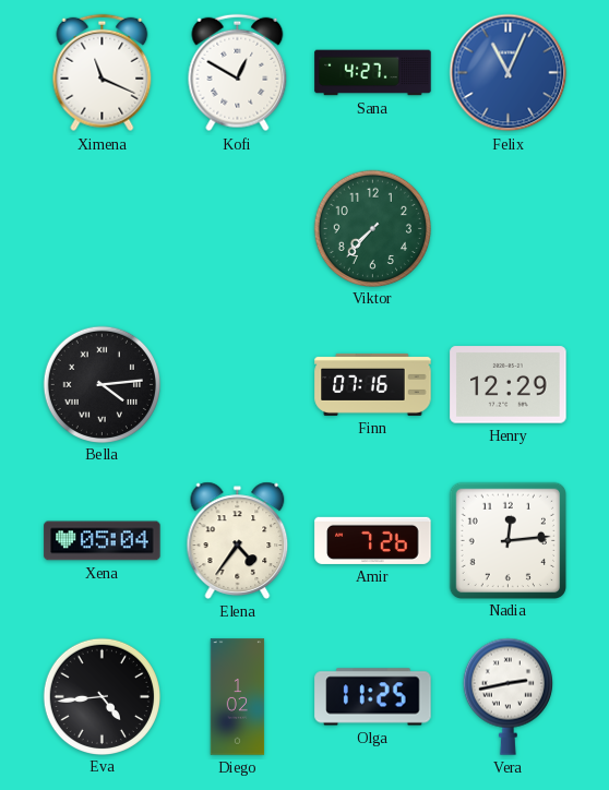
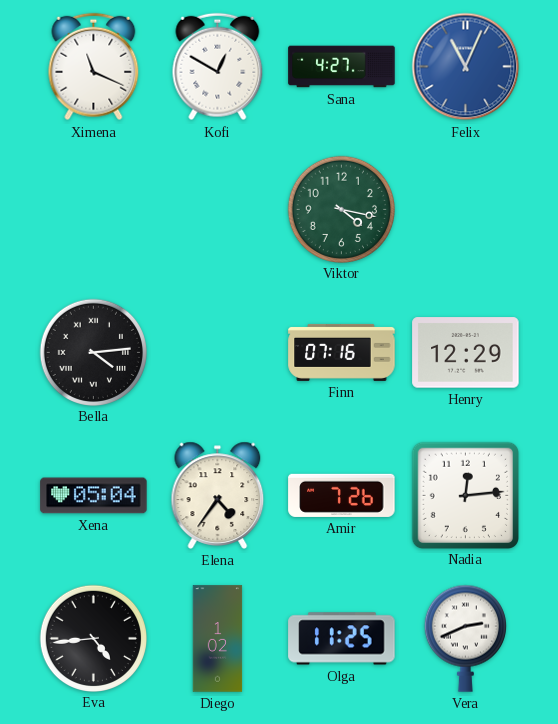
Viktor: 7:37 -> 4:17
Vera: 2:43 -> 2:41
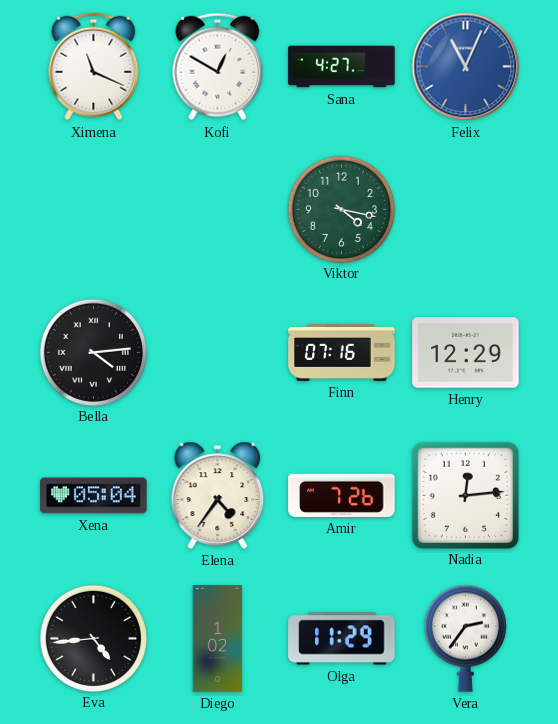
Olga: 11:25 -> 11:29
Vera: 2:41 -> 2:36
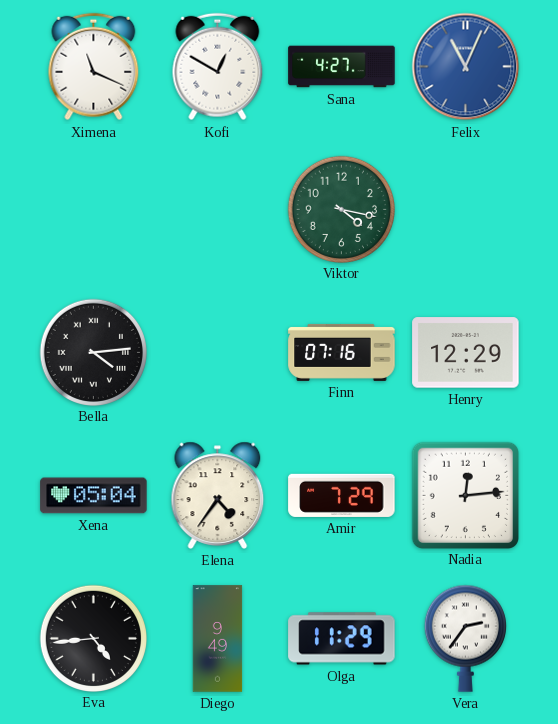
Amir: 7:26 -> 7:29
Diego: 1:02 -> 9:49
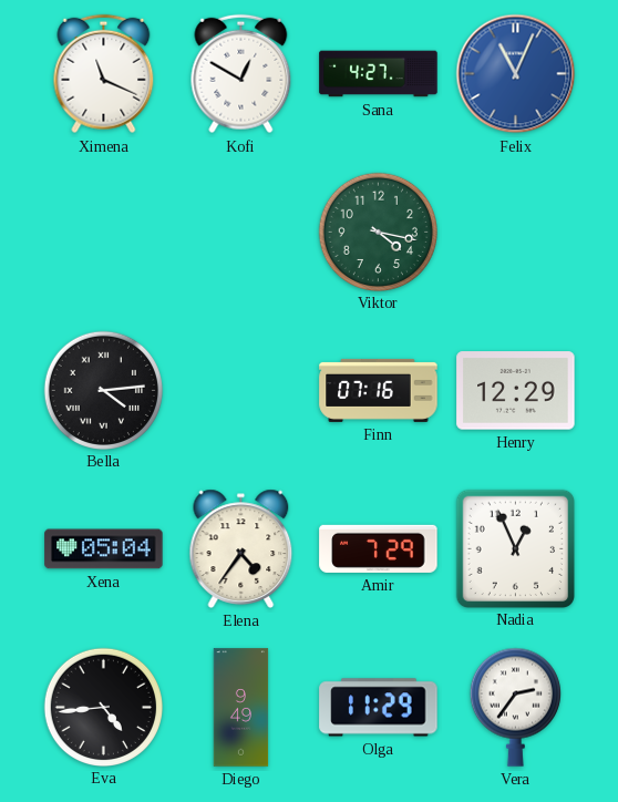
Nadia: 12:14 -> 12:56
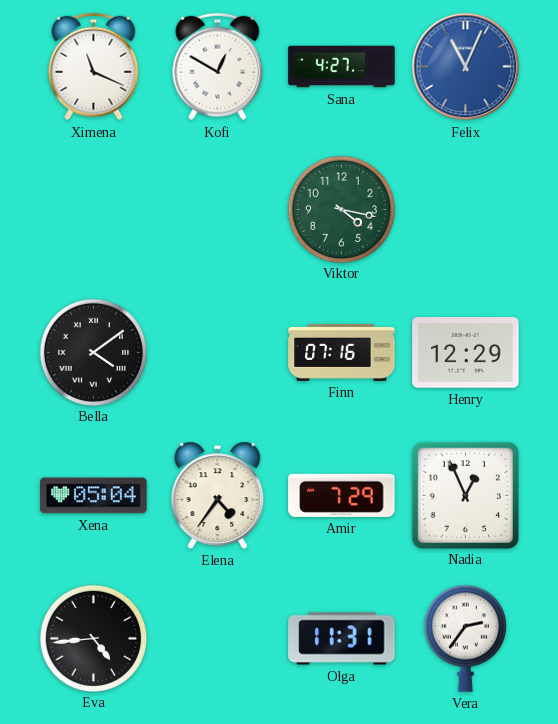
Bella: 4:14 -> 4:09
Diego: 9:49 -> none
Olga: 11:29 -> 11:31
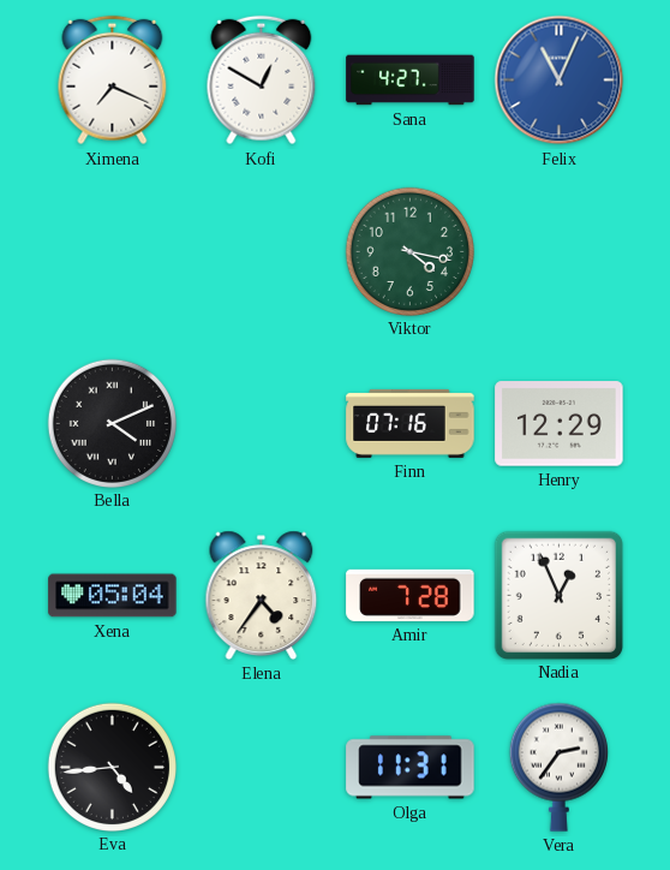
Ximena: 11:19 -> 7:19
Bella: 4:09 -> 4:11
Amir: 7:29 -> 7:28
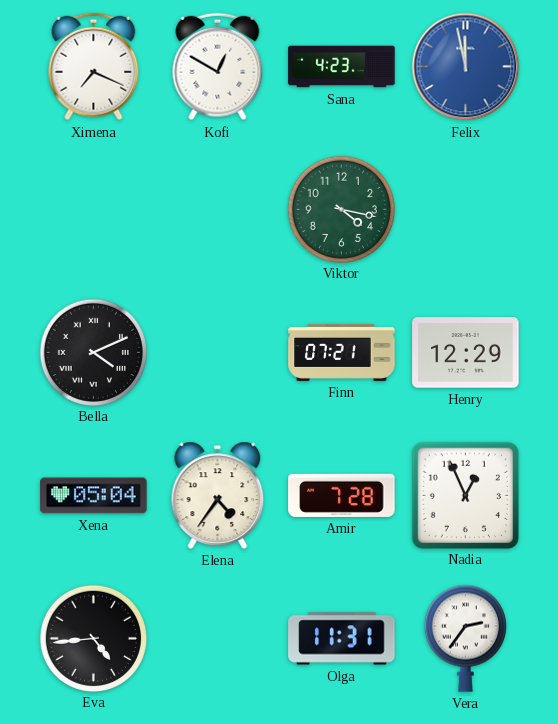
Sana: 4:27 -> 4:23
Felix: 11:04 -> 11:58
Finn: 07:16 -> 07:21
